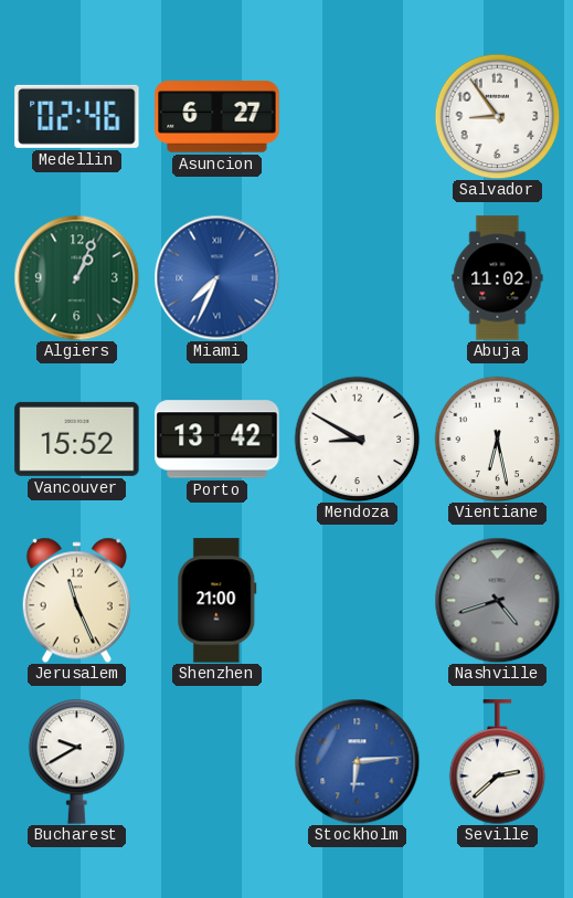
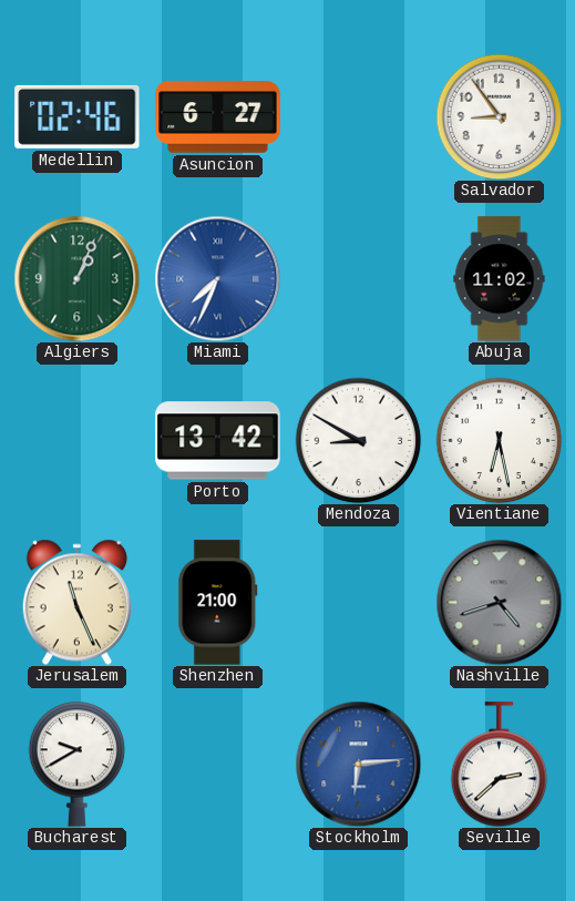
Vancouver: 15:52 -> none
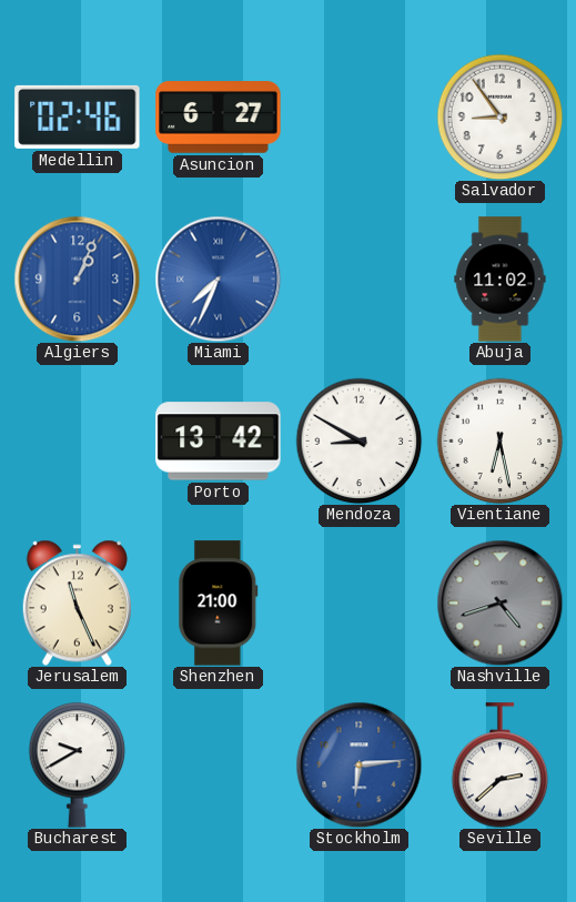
Algiers dial: green -> blue
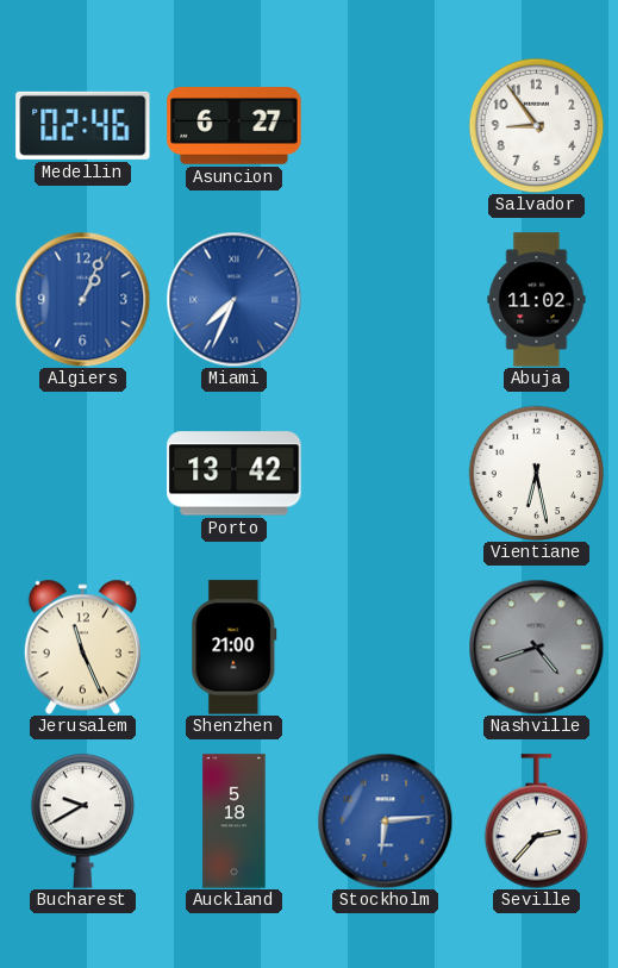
Mendoza: 8:50 -> none
Auckland: none -> 5:18
Seville: 2:38 -> 2:37
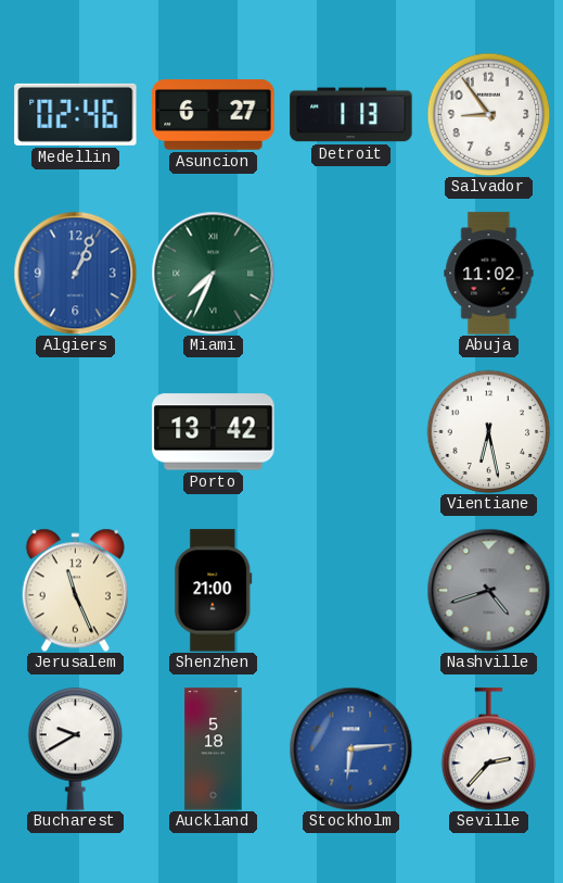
Detroit: none -> 1:13
Miami dial: blue -> green
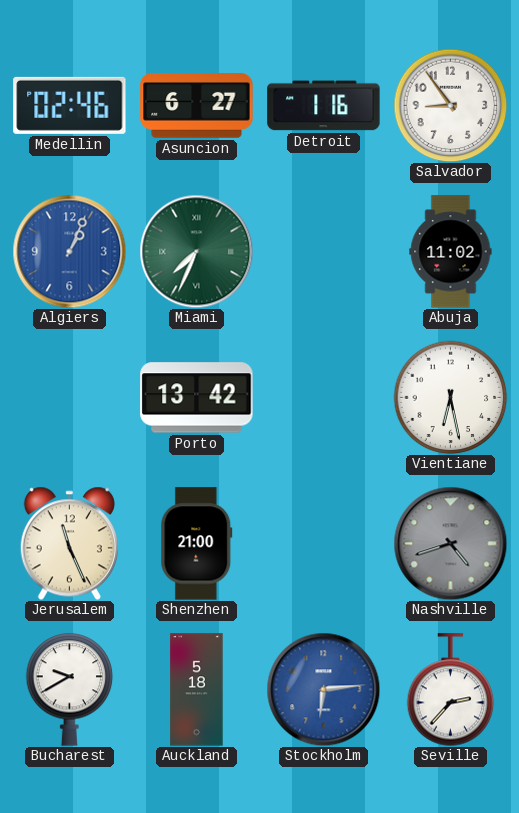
Detroit: 1:13 -> 1:16
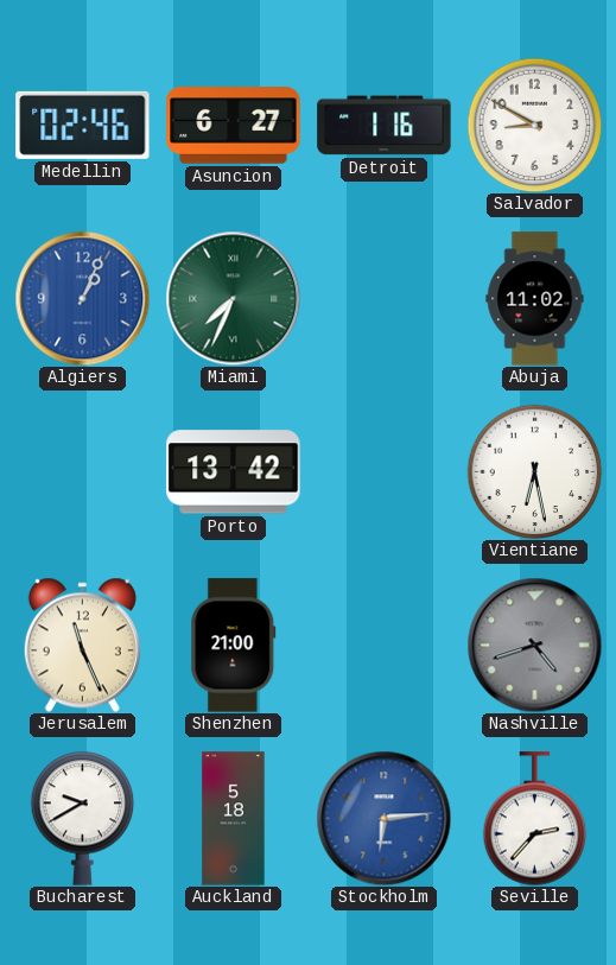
Salvador: 8:54 -> 8:50
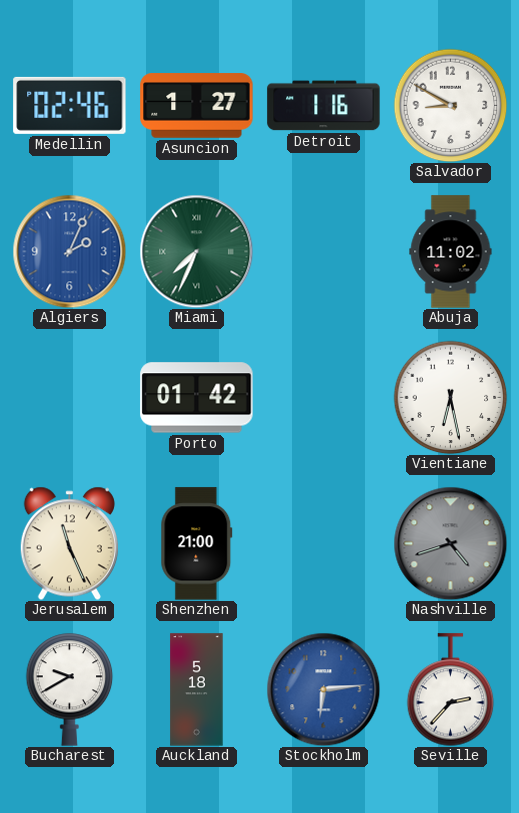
Asuncion: 6:27 -> 1:27
Algiers: 1:04 -> 2:04
Porto: 13:42 -> 01:42
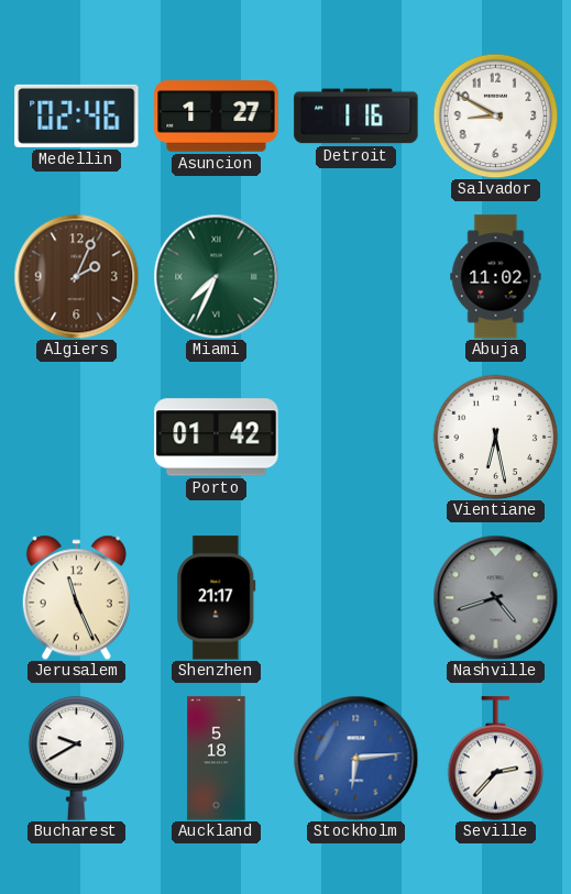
Algiers dial: blue -> brown
Shenzhen: 21:00 -> 21:17
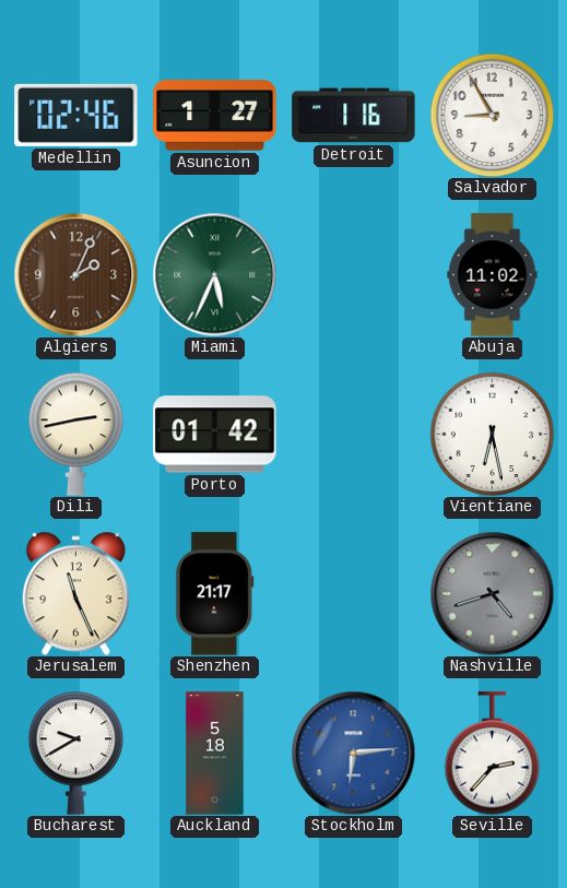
Salvador: 8:50 -> 8:55
Miami: 7:34 -> 5:34
Dili: none -> 2:43
